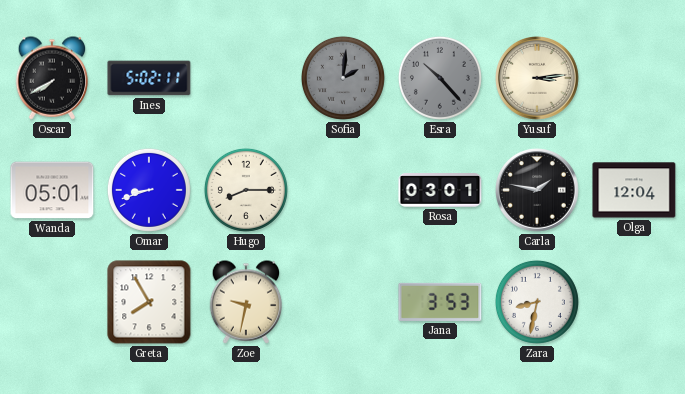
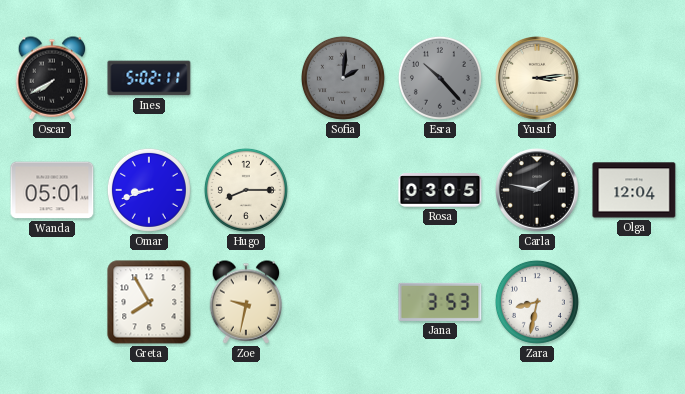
Rosa: 03:01 -> 03:05
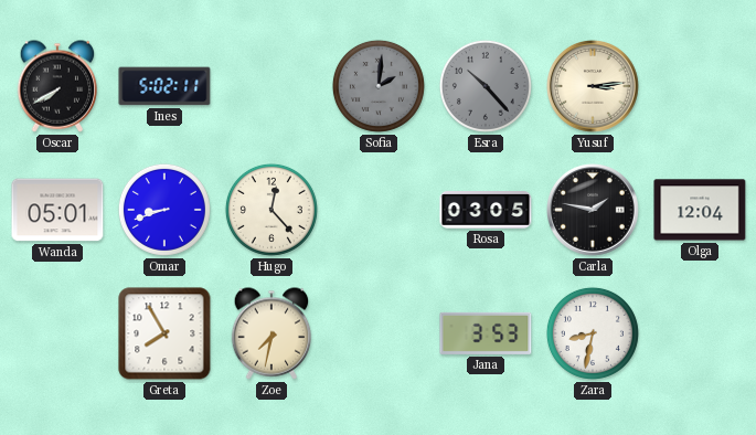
Hugo: 8:15 -> 12:23
Zoe: 9:32 -> 7:32
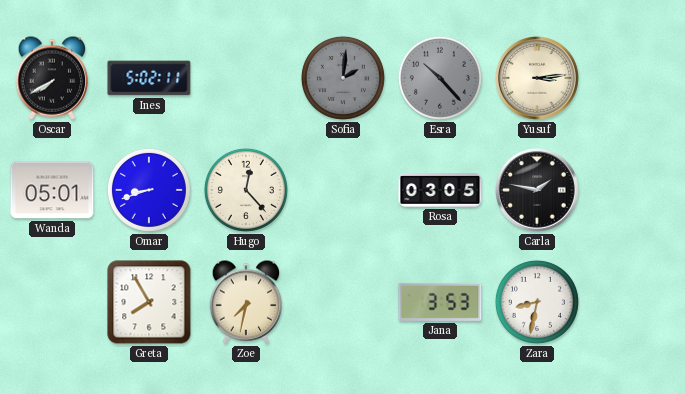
Olga: 12:04 -> none
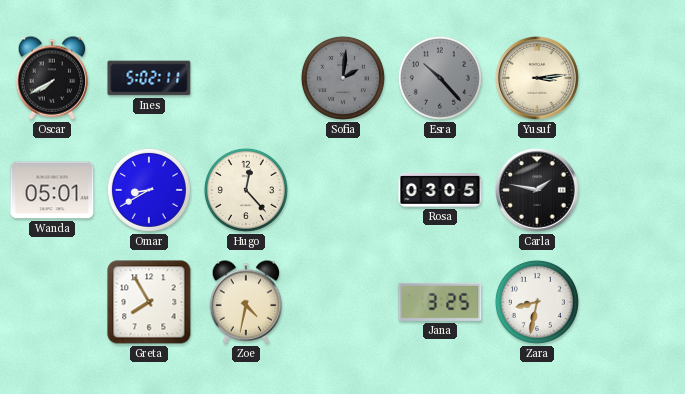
Omar: 8:42 -> 8:40
Zoe: 7:32 -> 4:32
Jana: 3:53 -> 3:25
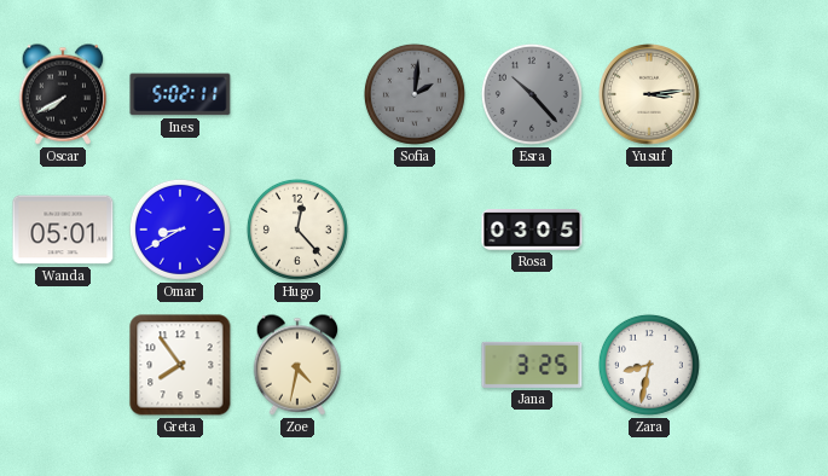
Carla: 1:47 -> none
Greta: 7:55 -> 7:54
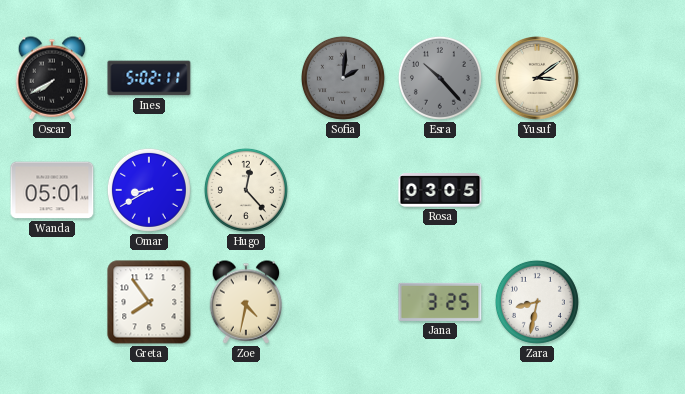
Yusuf: 3:14 -> 3:09
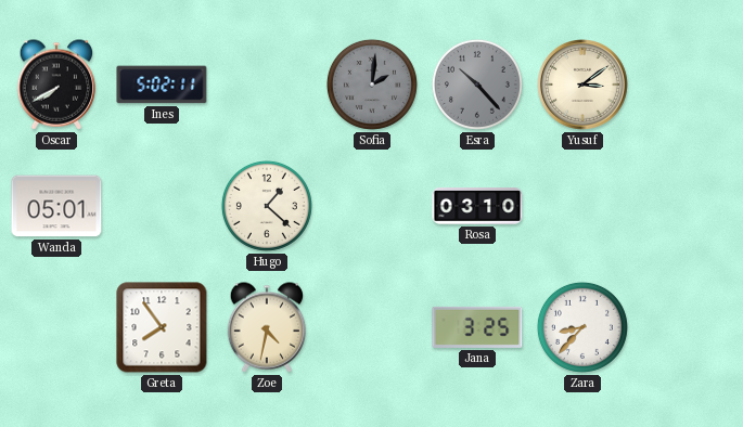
Omar: 8:40 -> none
Hugo: 12:23 -> 1:22
Rosa: 03:05 -> 03:10
Zara: 8:32 -> 8:37
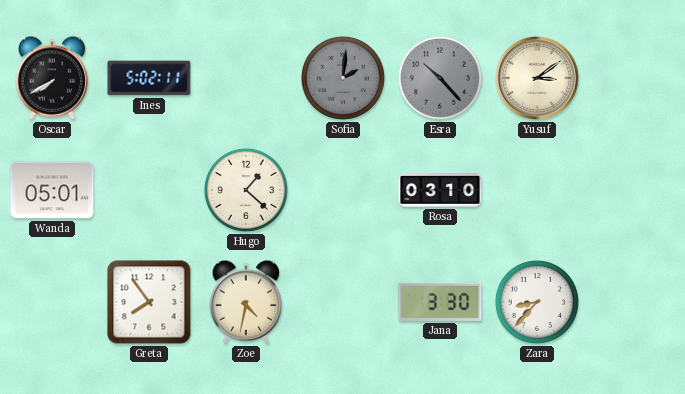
Jana: 3:25 -> 3:30
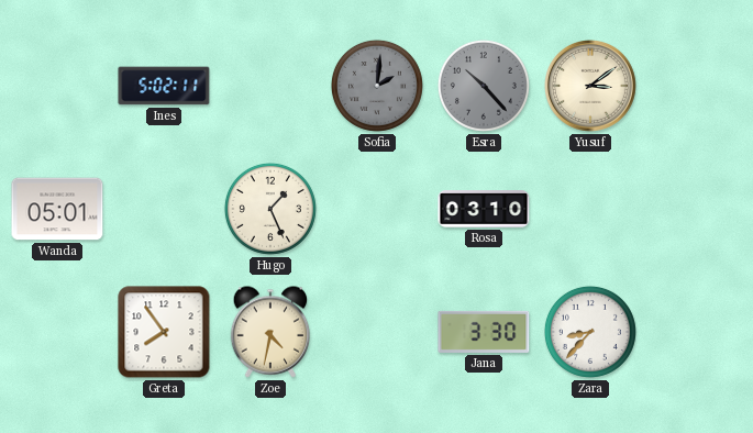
Oscar: 7:40 -> none
Hugo: 1:22 -> 1:26
